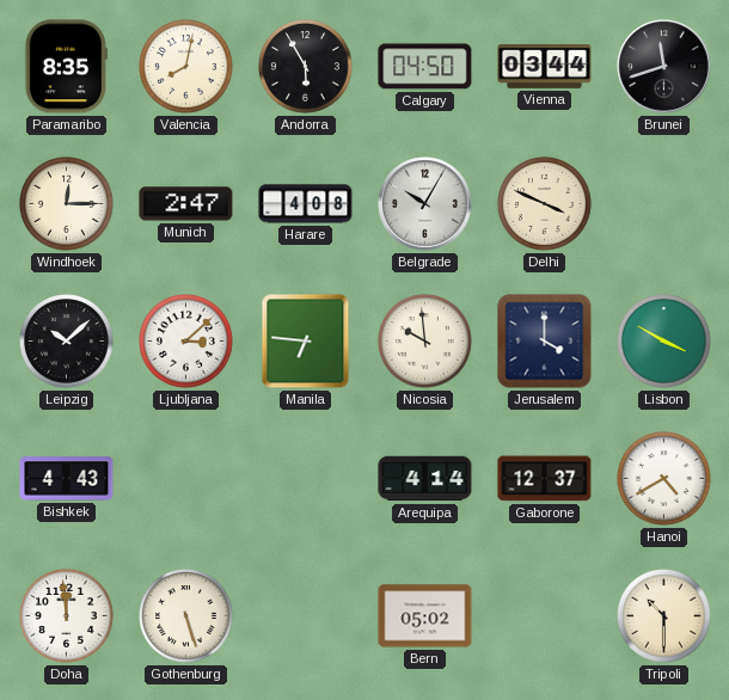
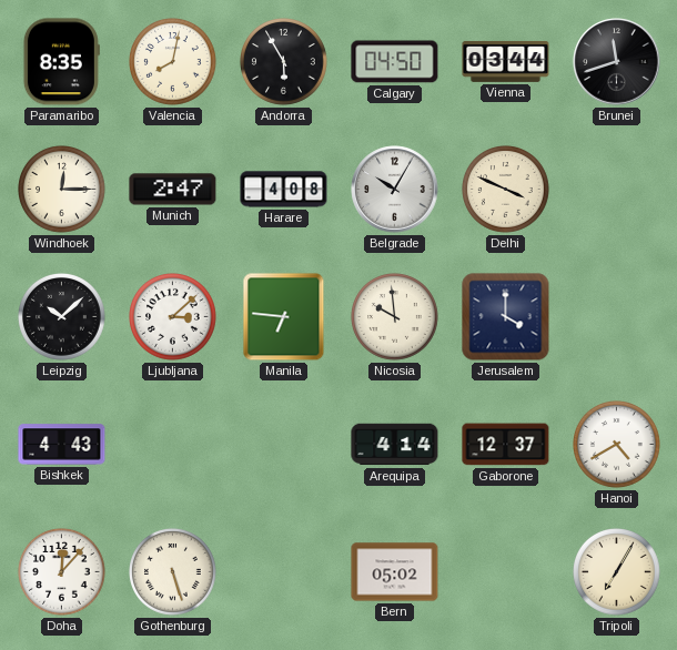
Lisbon: 3:50 -> none
Doha: 11:59 -> 12:07
Tripoli: 10:30 -> 7:05
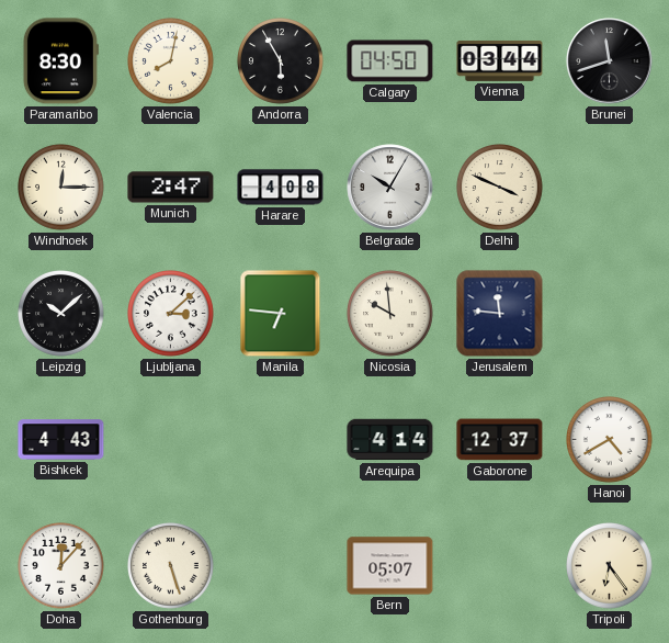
Paramaribo: 8:35 -> 8:30
Jerusalem: 4:00 -> 11:46
Bern: 05:02 -> 05:07
Tripoli: 7:05 -> 6:24
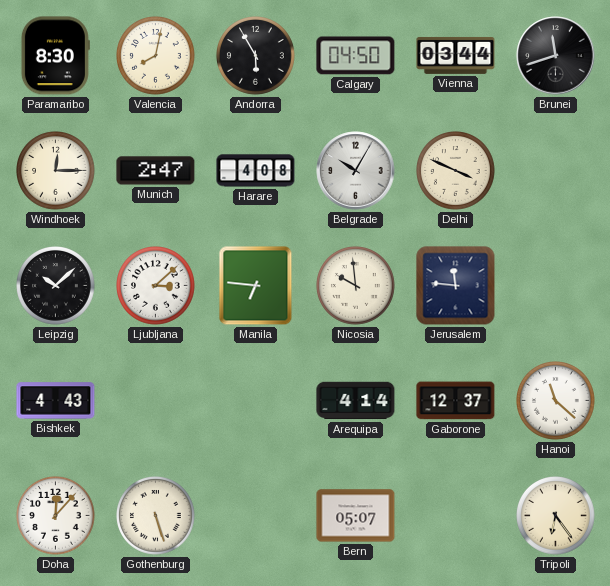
Hanoi: 4:40 -> 11:22
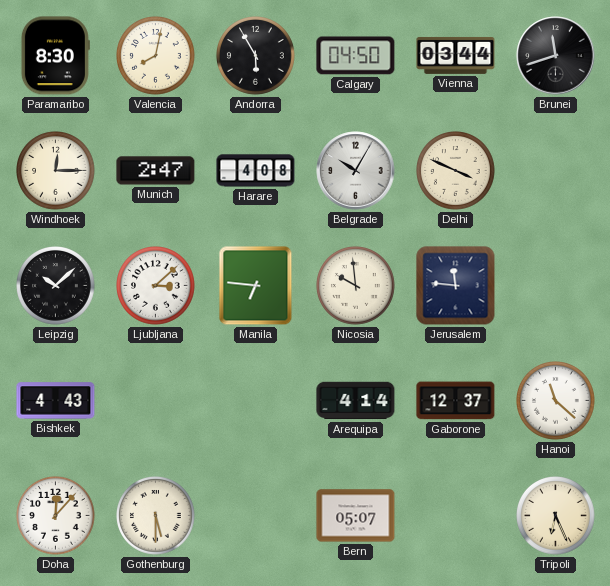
Gothenburg: 5:27 -> 5:30
Tripoli: 6:24 -> 6:26
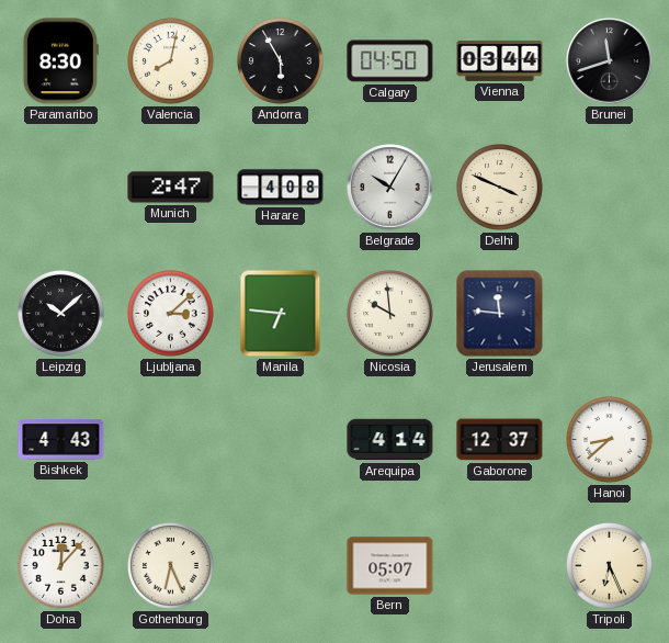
Windhoek: 12:15 -> none
Hanoi: 11:22 -> 8:38
Gothenburg: 5:30 -> 6:26
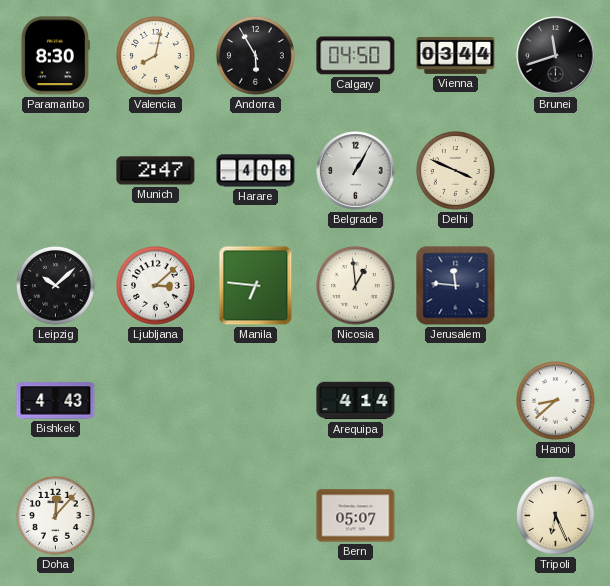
Belgrade: 10:05 -> 1:05
Nicosia: 9:59 -> 12:59
Gaborone: 12:37 -> none
Gothenburg: 6:26 -> none
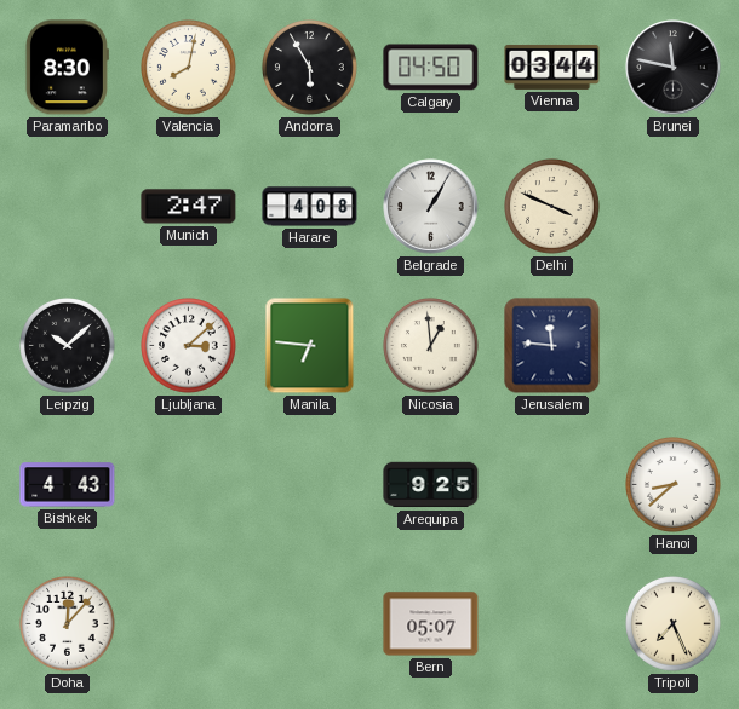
Brunei: 11:42 -> 11:47
Arequipa: 4:14 -> 9:25
Tripoli: 6:26 -> 7:26
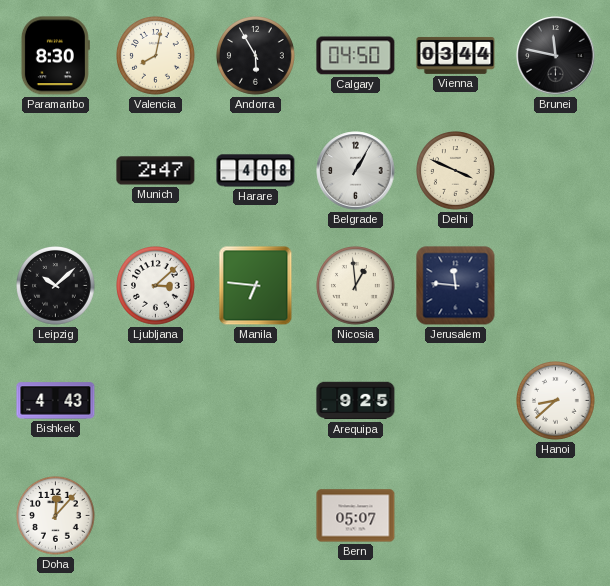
Tripoli: 7:26 -> none
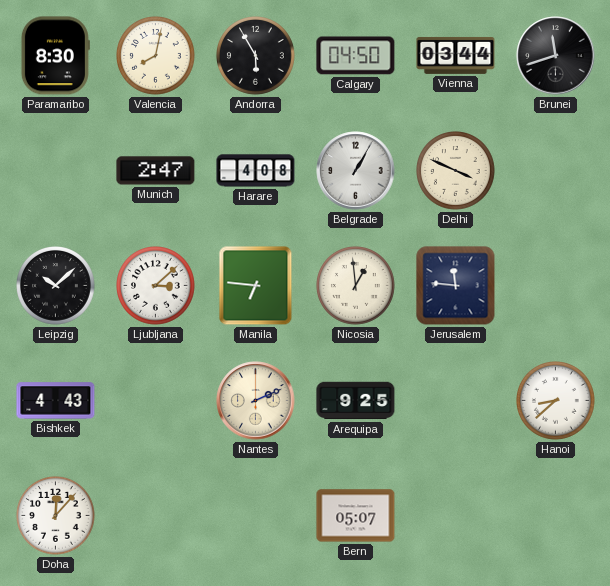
Brunei: 11:47 -> 11:42
Nantes: none -> 2:11
